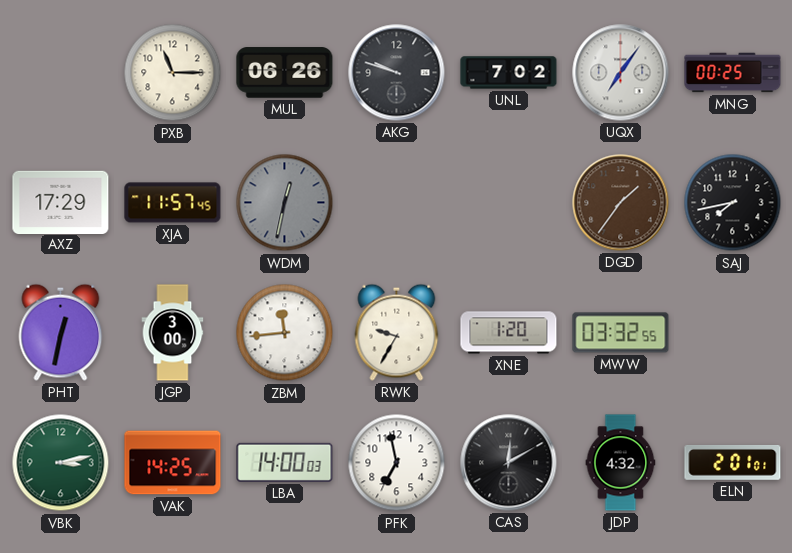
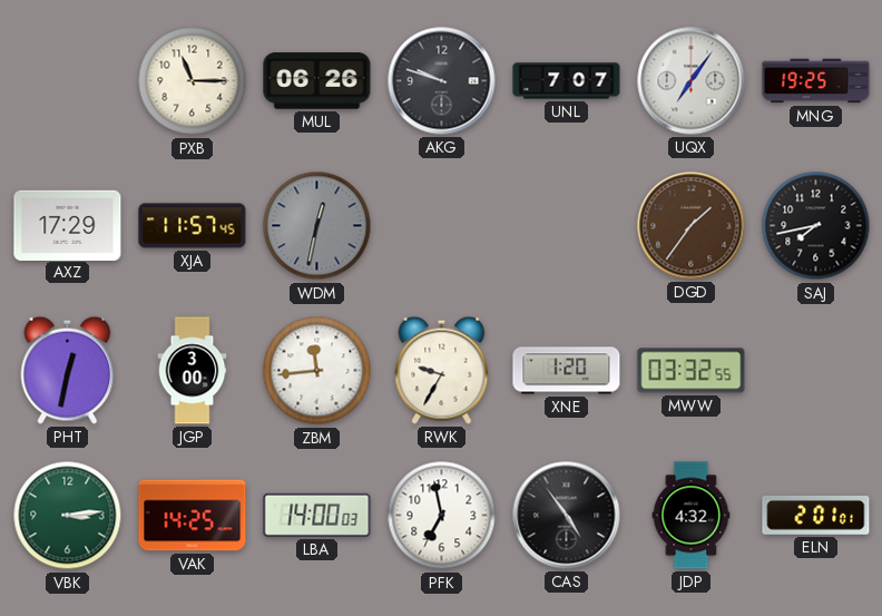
UNL: 7:02 -> 7:07
MNG: 00:25 -> 19:25
VBK: 3:13 -> 3:14
CAS: 12:10 -> 4:54
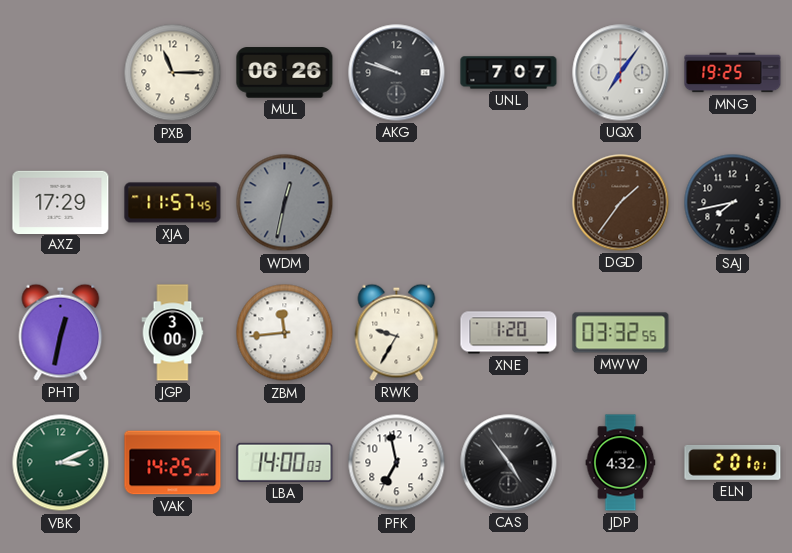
VBK: 3:14 -> 3:11
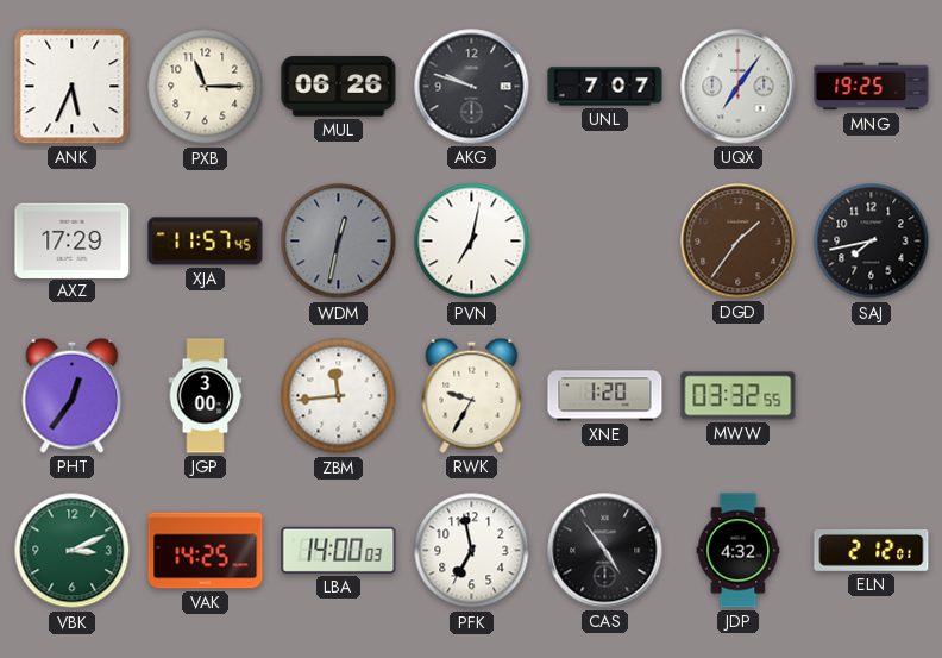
ANK: none -> 5:34
PVN: none -> 7:02
PHT: 12:32 -> 12:36
ELN: 2:01 -> 2:12
